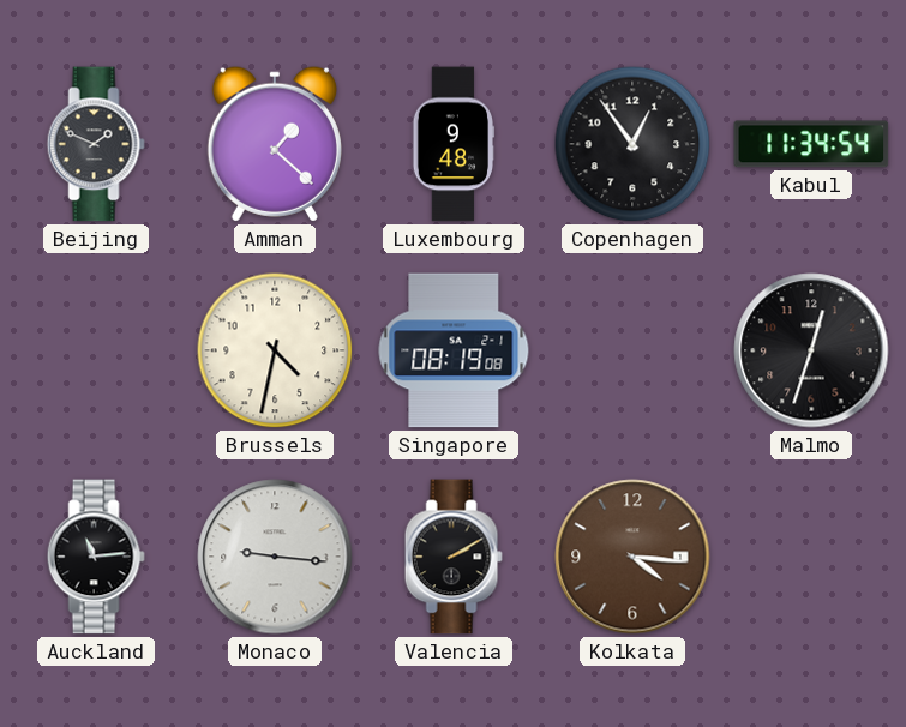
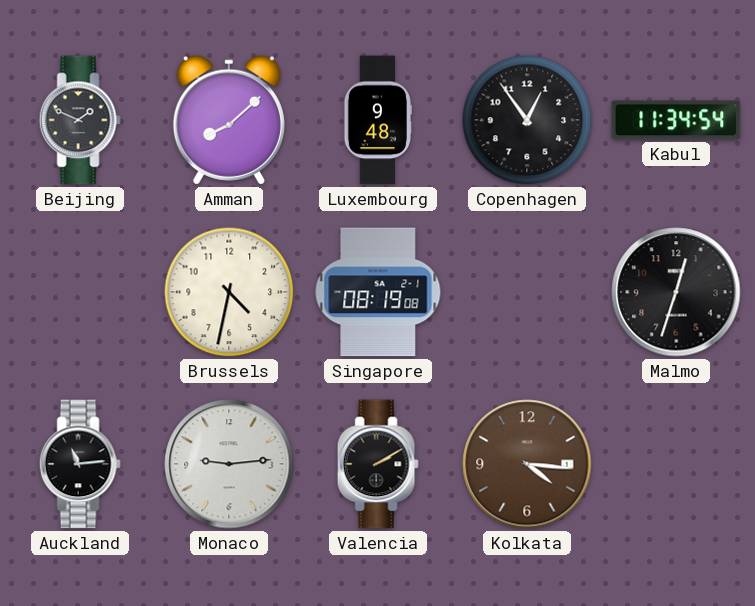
Amman: 1:22 -> 8:08
Monaco: 9:16 -> 9:14
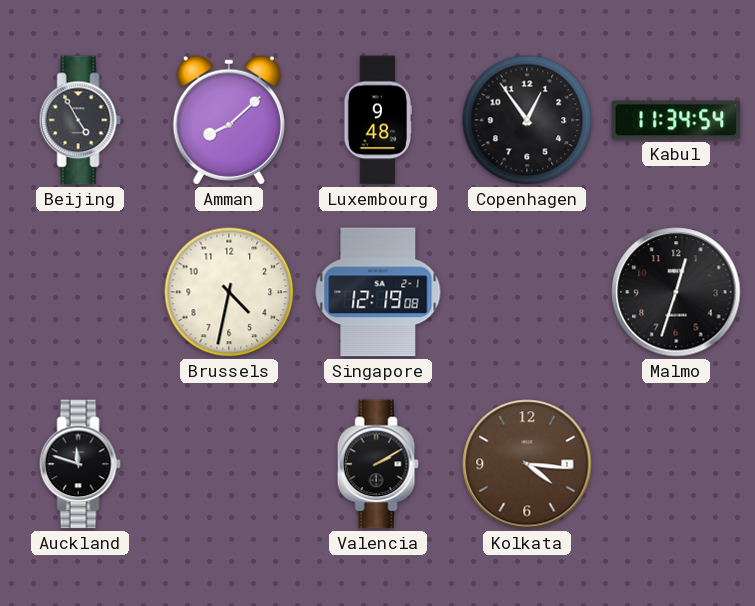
Beijing: 1:49 -> 4:55
Singapore: 08:19 -> 12:19
Auckland: 11:14 -> 11:48
Monaco: 9:14 -> none
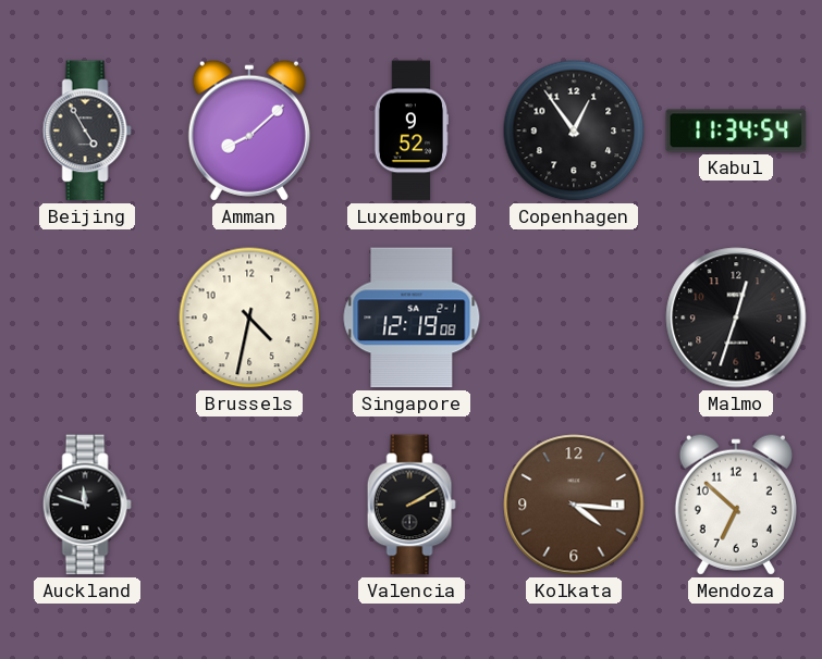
Luxembourg: 9:48 -> 9:52
Mendoza: none -> 6:52
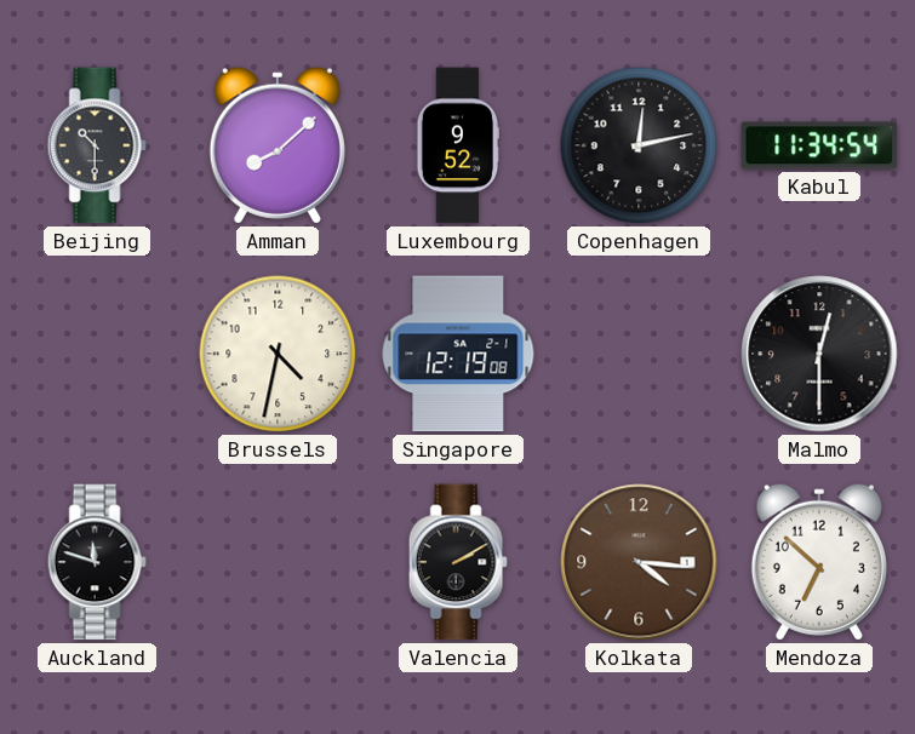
Beijing: 4:55 -> 10:30
Copenhagen: 12:54 -> 12:13
Malmo: 12:33 -> 12:30
